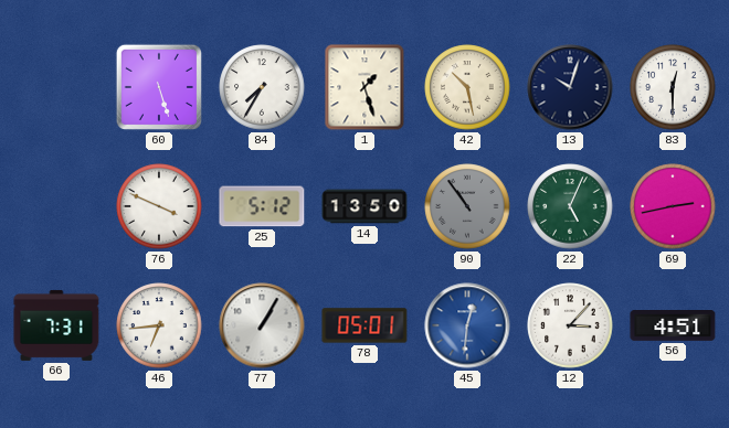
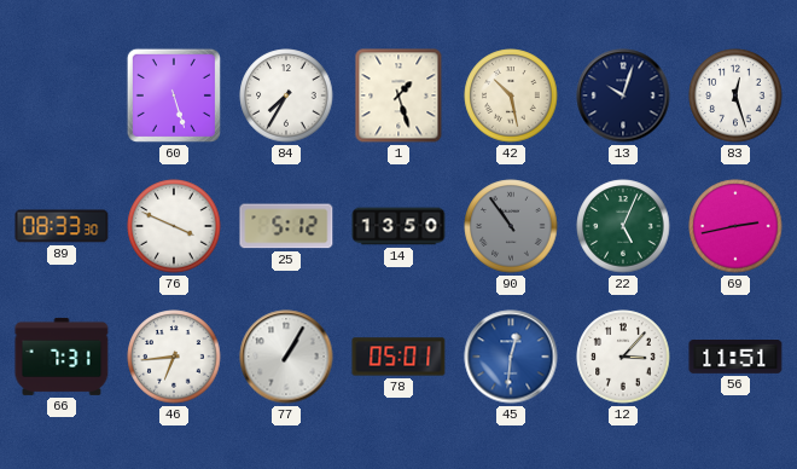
83: 12:30 -> 12:27
89: none -> 08:33
56: 4:51 -> 11:51
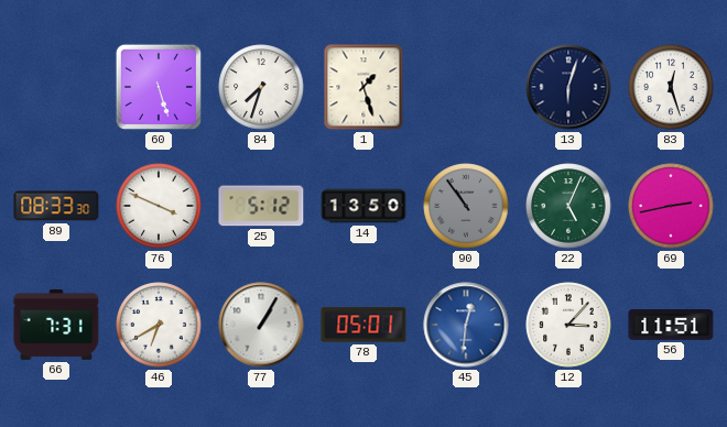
84: 7:35 -> 7:33
42: 10:28 -> none
13: 10:03 -> 6:03
46: 6:44 -> 6:40
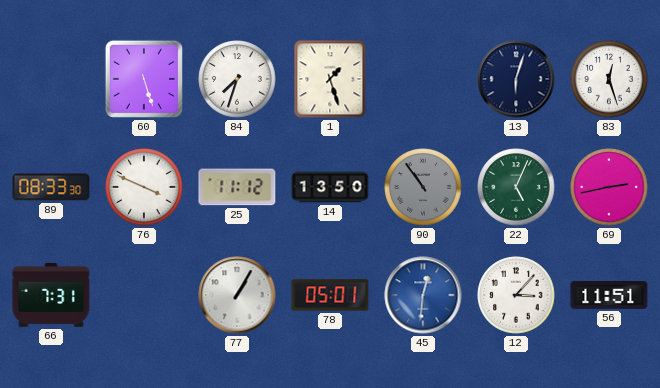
25: 5:12 -> 11:12
46: 6:40 -> none
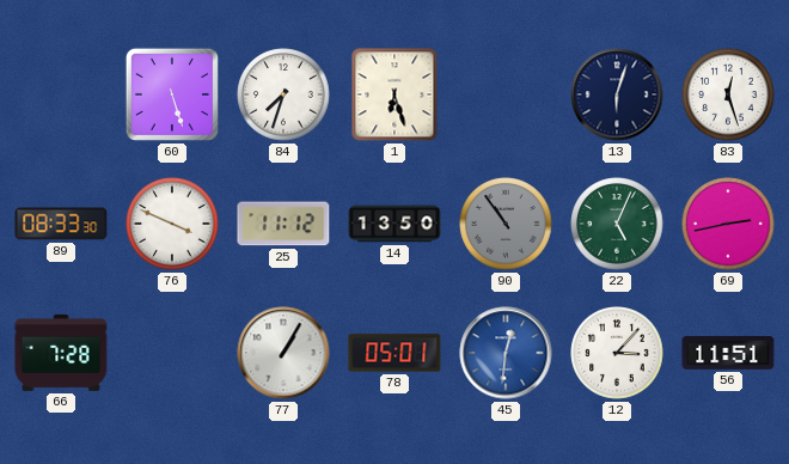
1: 1:27 -> 6:27
66: 7:31 -> 7:28
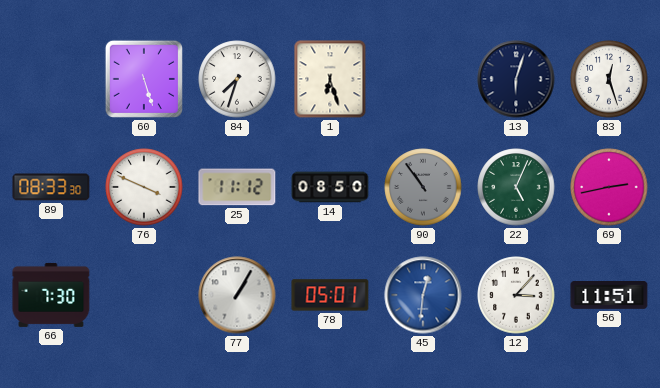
14: 13:50 -> 08:50
66: 7:28 -> 7:30
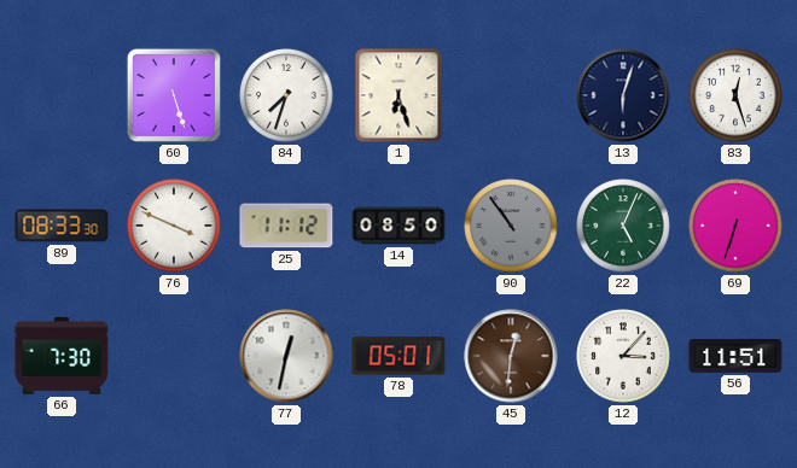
69: 2:43 -> 6:33
77: 1:05 -> 12:32
45 dial: blue -> brown
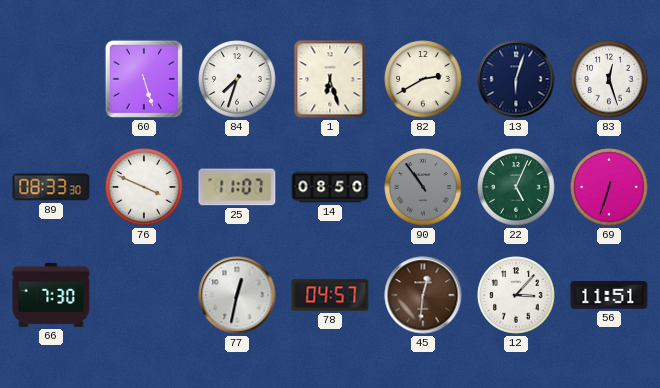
82: none -> 2:40
25: 11:12 -> 11:07
78: 05:01 -> 04:57
